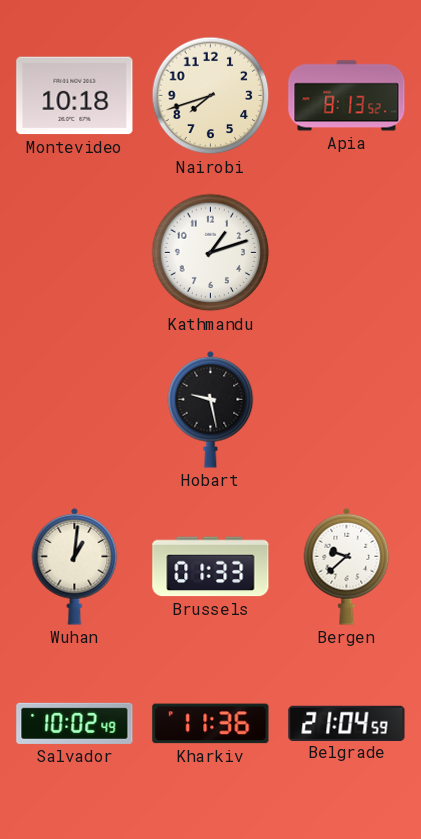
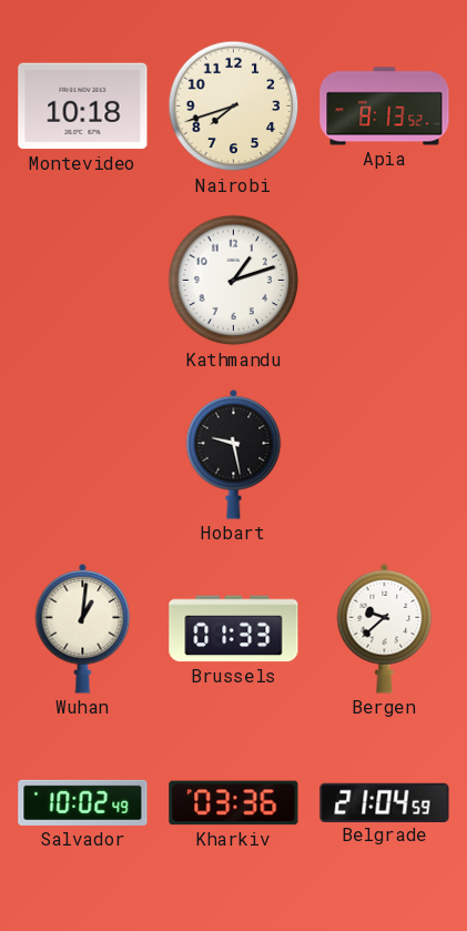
Kharkiv: 11:36 -> 03:36
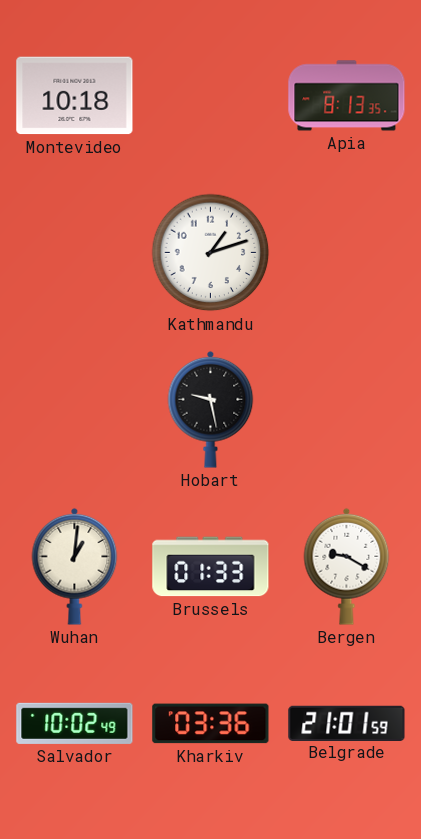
Nairobi: 7:42 -> none
Apia: 8:13:52 -> 8:13:35
Bergen: 9:38 -> 9:20
Belgrade: 21:04 -> 21:01
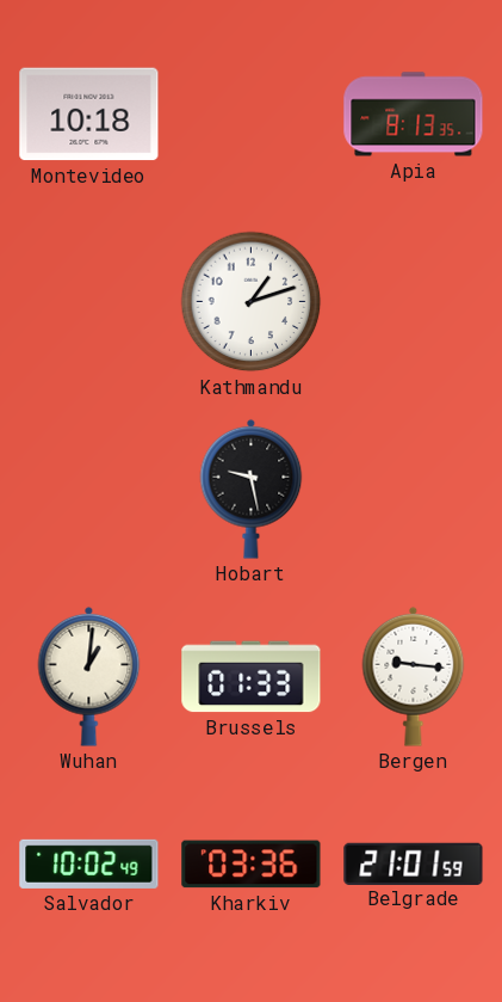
Bergen: 9:20 -> 9:16
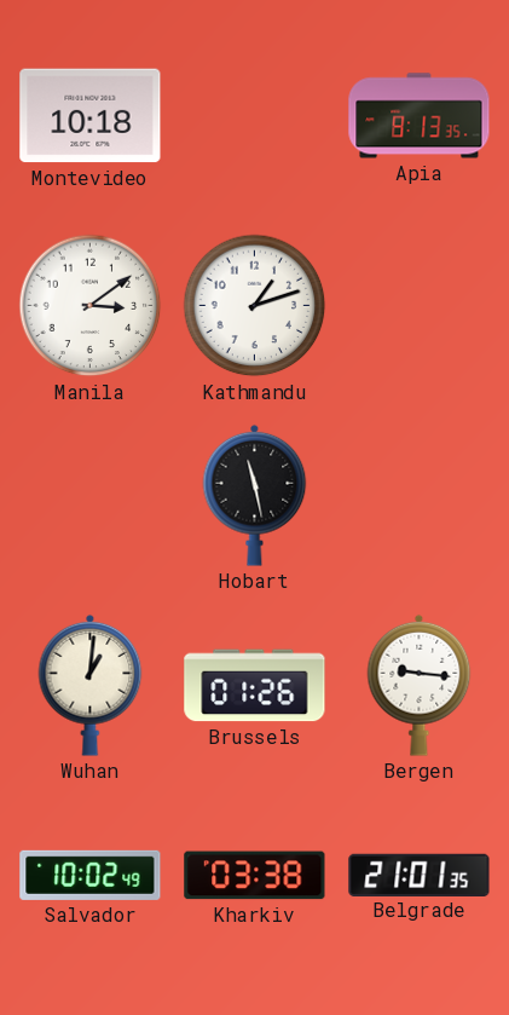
Manila: none -> 3:09
Hobart: 9:28 -> 11:28
Brussels: 01:33 -> 01:26
Kharkiv: 03:36 -> 03:38
Belgrade: 21:01:59 -> 21:01:35
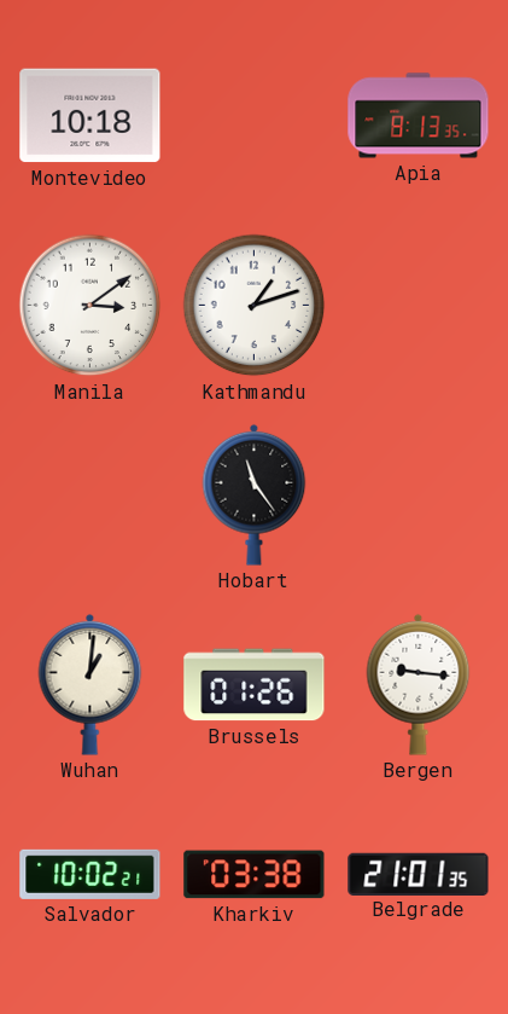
Hobart: 11:28 -> 11:24
Salvador: 10:02:49 -> 10:02:21
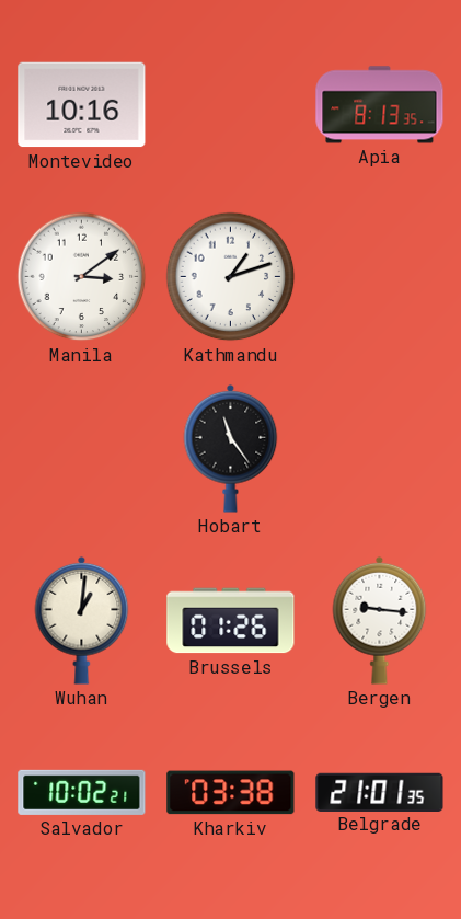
Montevideo: 10:18 -> 10:16
